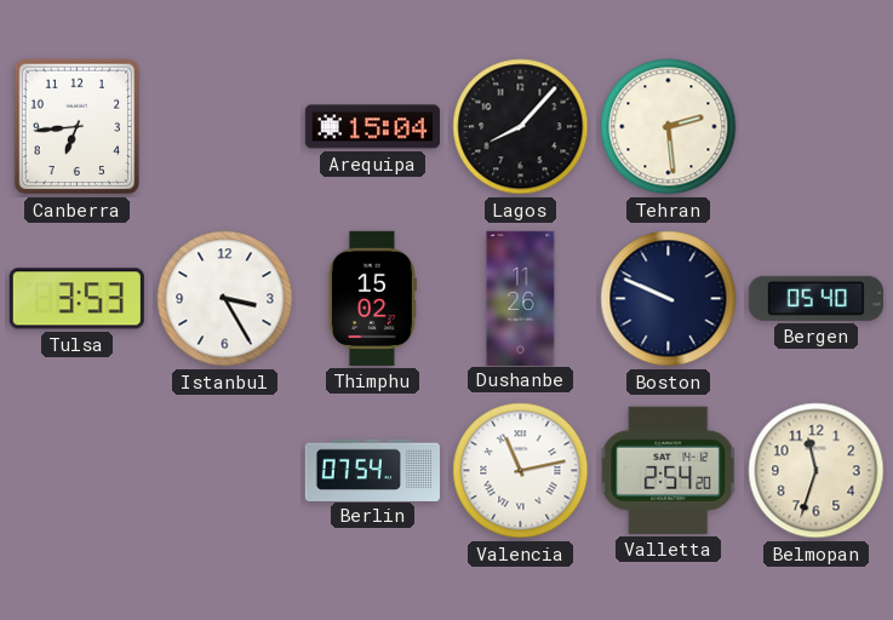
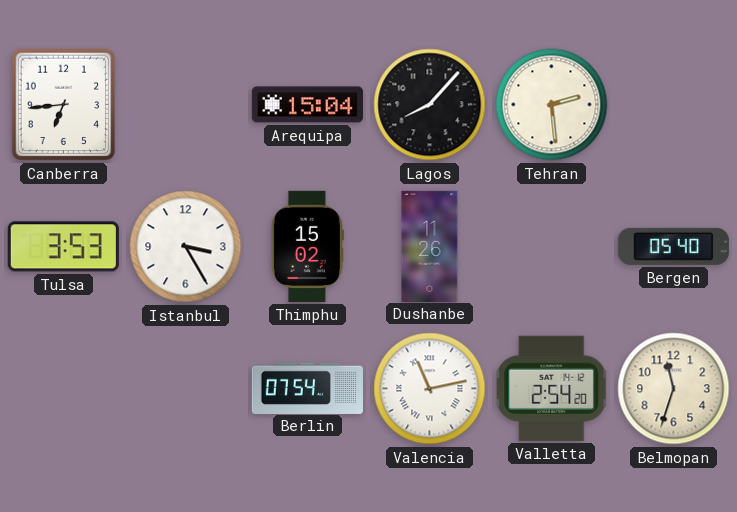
Boston: 9:49 -> none
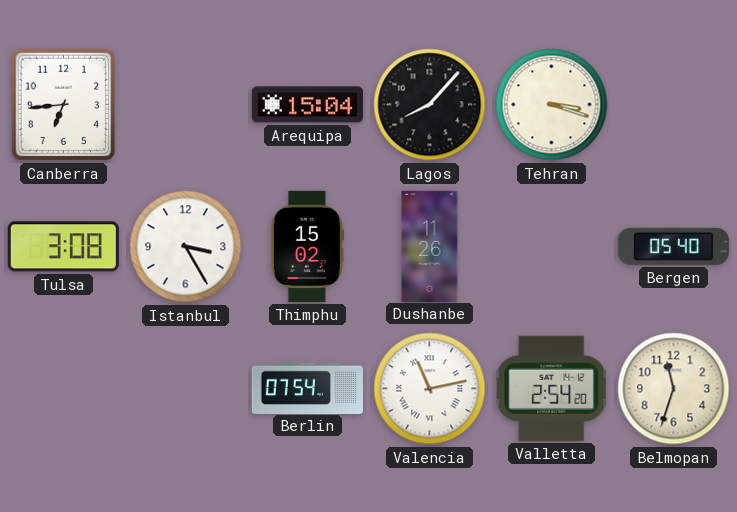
Tehran: 2:29 -> 3:18
Tulsa: 3:53 -> 3:08
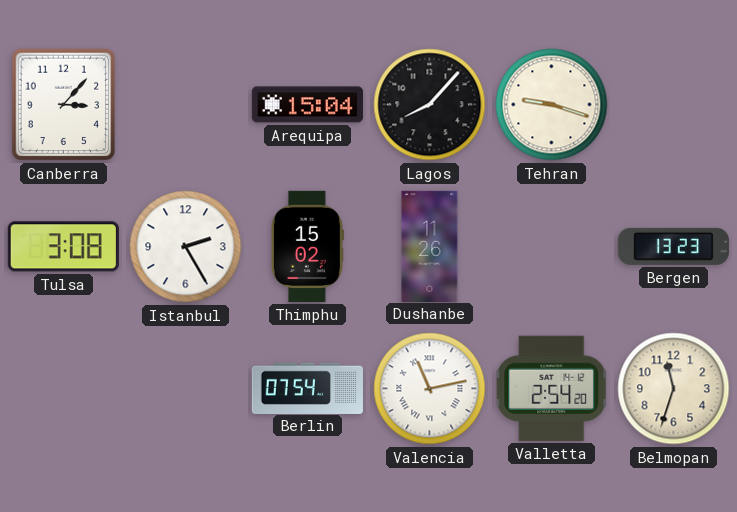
Canberra: 6:44 -> 3:07
Tehran: 3:18 -> 9:18
Istanbul: 3:25 -> 2:25
Bergen: 05:40 -> 13:23
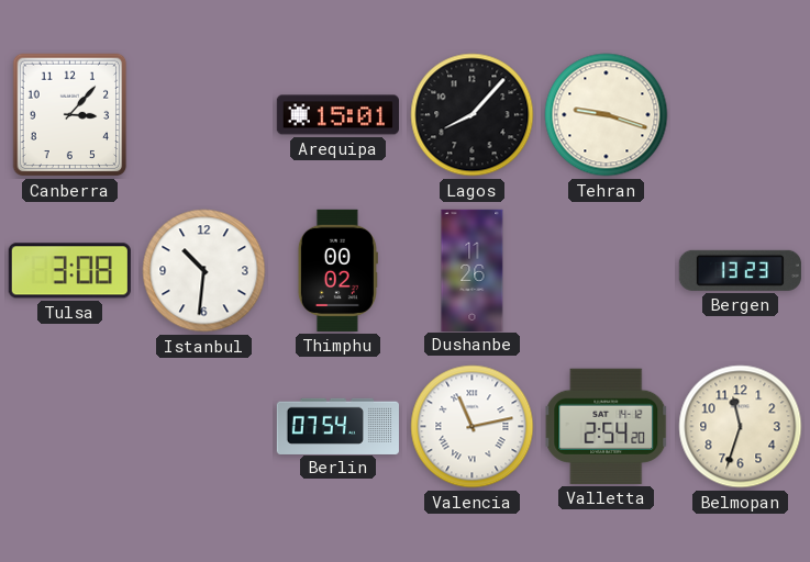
Arequipa: 15:04 -> 15:01
Istanbul: 2:25 -> 10:31
Thimphu: 15:02 -> 00:02
